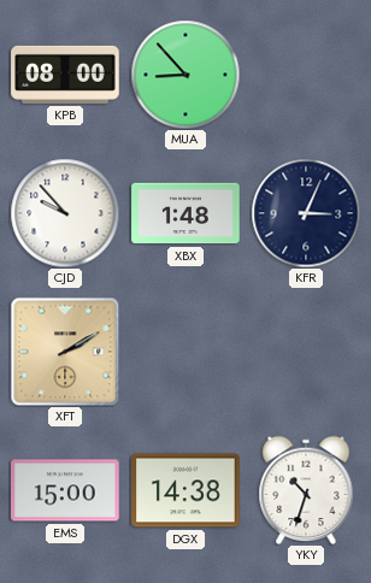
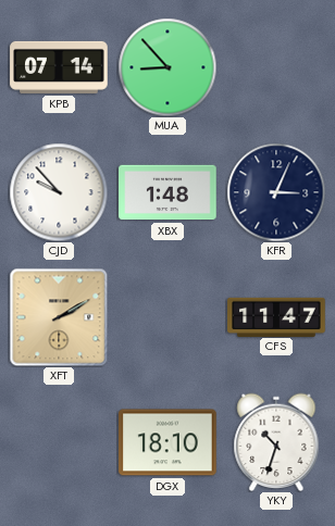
KPB: 08:00 -> 07:14
CFS: none -> 11:47
EMS: 15:00 -> none
DGX: 14:38 -> 18:10
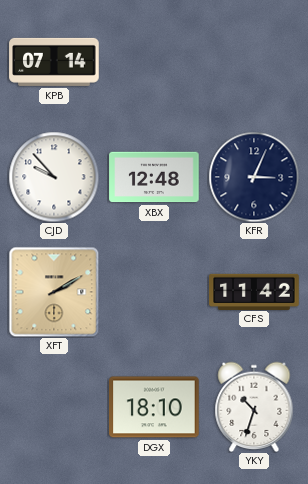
MUA: 8:53 -> none
XBX: 1:48 -> 12:48
CFS: 11:47 -> 11:42
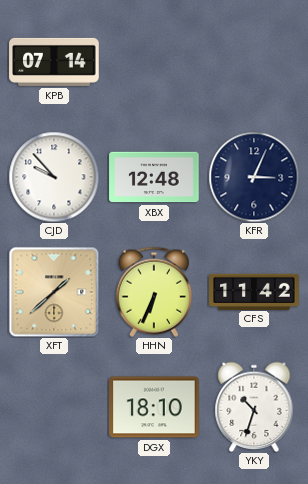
XFT: 2:10 -> 1:38
HHN: none -> 6:34
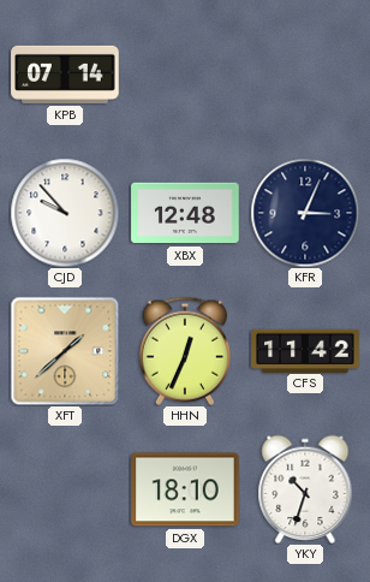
HHN: 6:34 -> 12:34
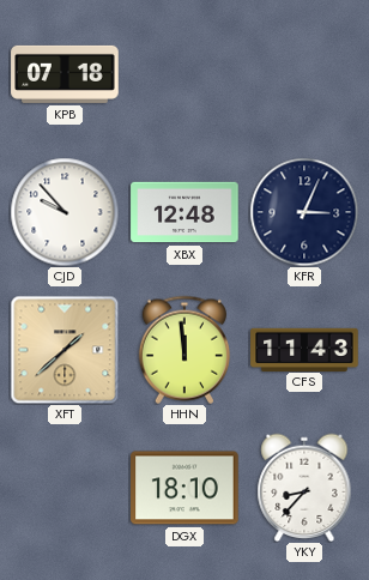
KPB: 07:14 -> 07:18
HHN: 12:34 -> 11:59
CFS: 11:42 -> 11:43
YKY: 10:33 -> 8:37
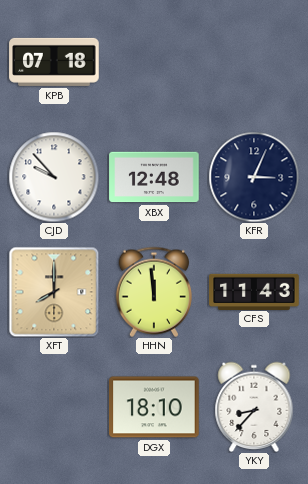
XFT: 1:38 -> 8:00
